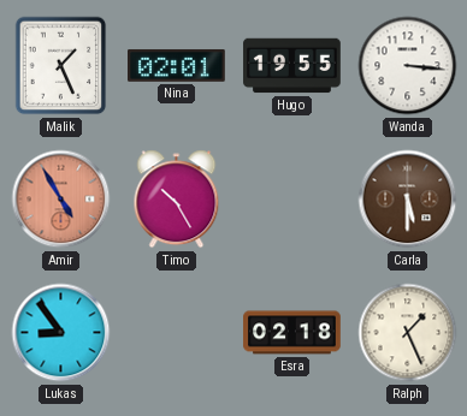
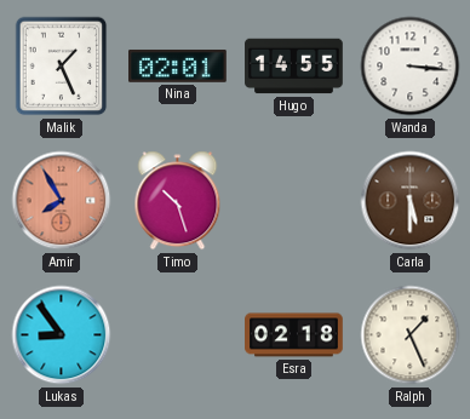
Hugo: 19:55 -> 14:55
Amir: 4:55 -> 7:55
Timo: 10:25 -> 10:27
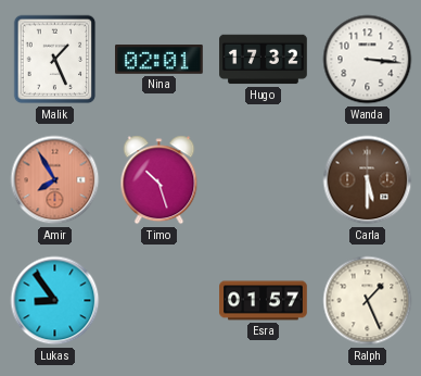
Hugo: 14:55 -> 17:32
Esra: 02:18 -> 01:57
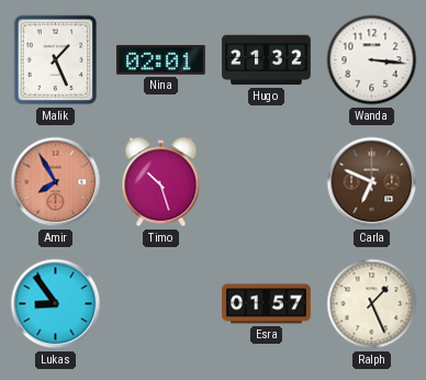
Hugo: 17:32 -> 21:32
Carla: 5:30 -> 6:49
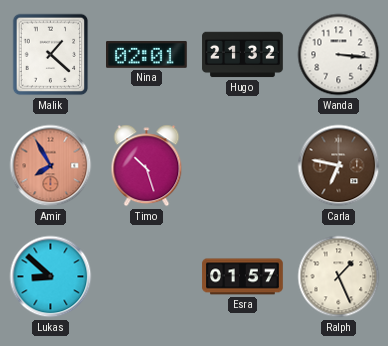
Malik: 1:26 -> 1:22
Carla: 6:49 -> 6:47
Lukas: 8:54 -> 8:52
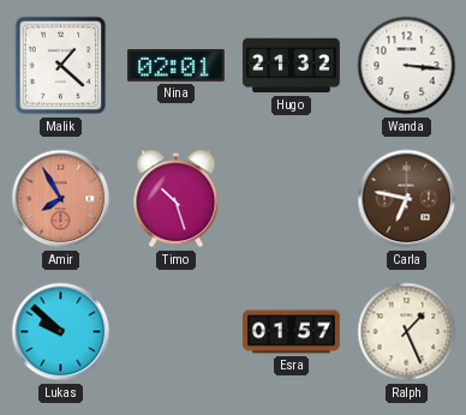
Lukas: 8:52 -> 9:52
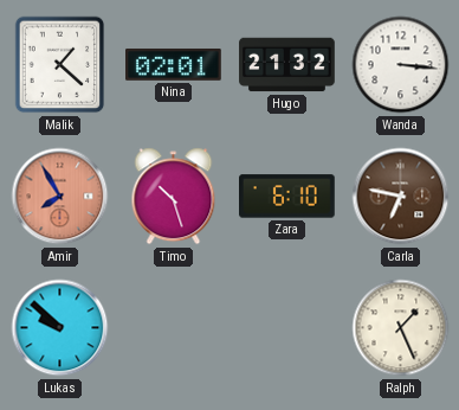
Zara: none -> 6:10
Esra: 01:57 -> none
